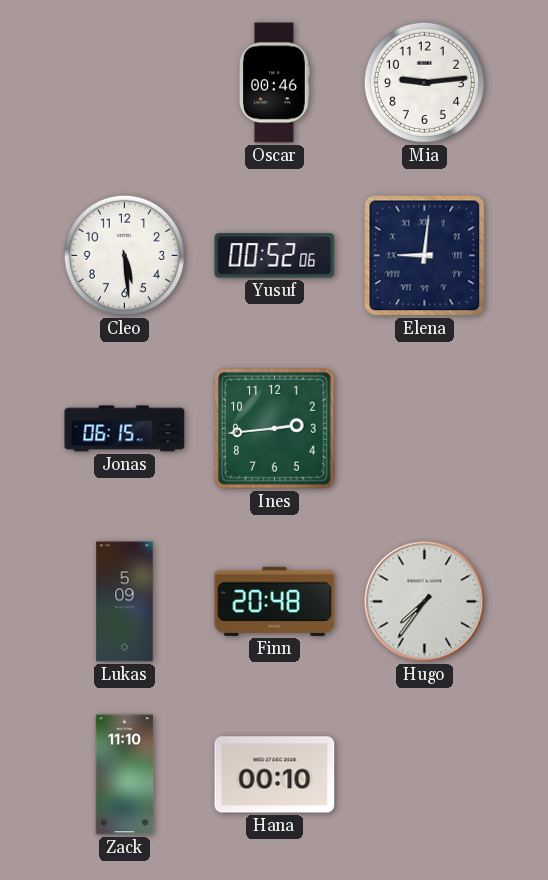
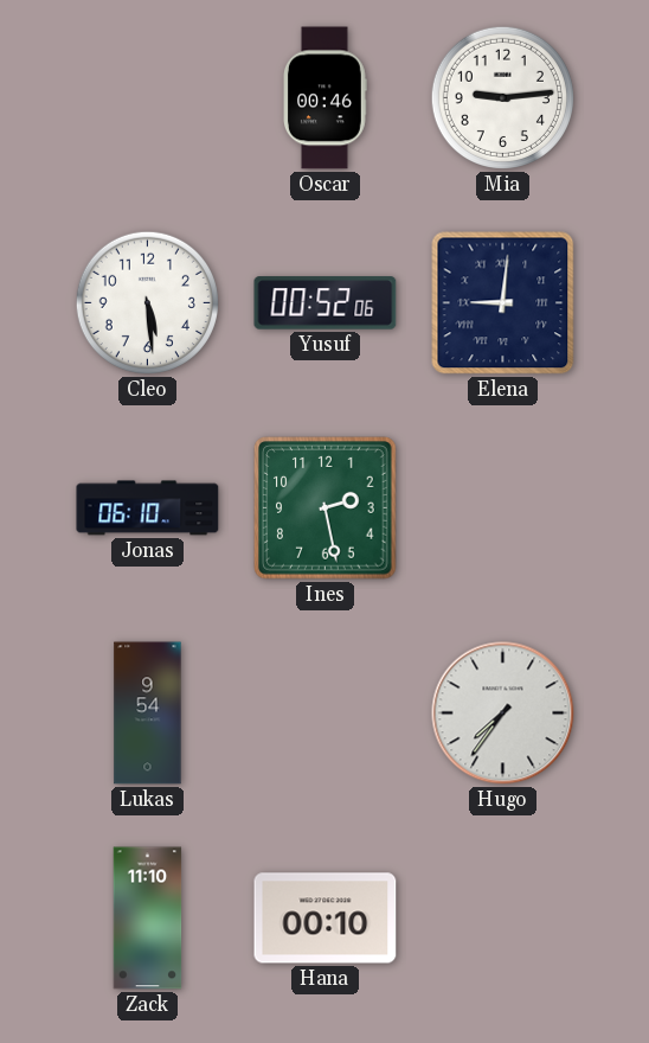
Jonas: 06:15 -> 06:10
Ines: 2:44 -> 2:28
Lukas: 5:09 -> 9:54
Finn: 20:48 -> none
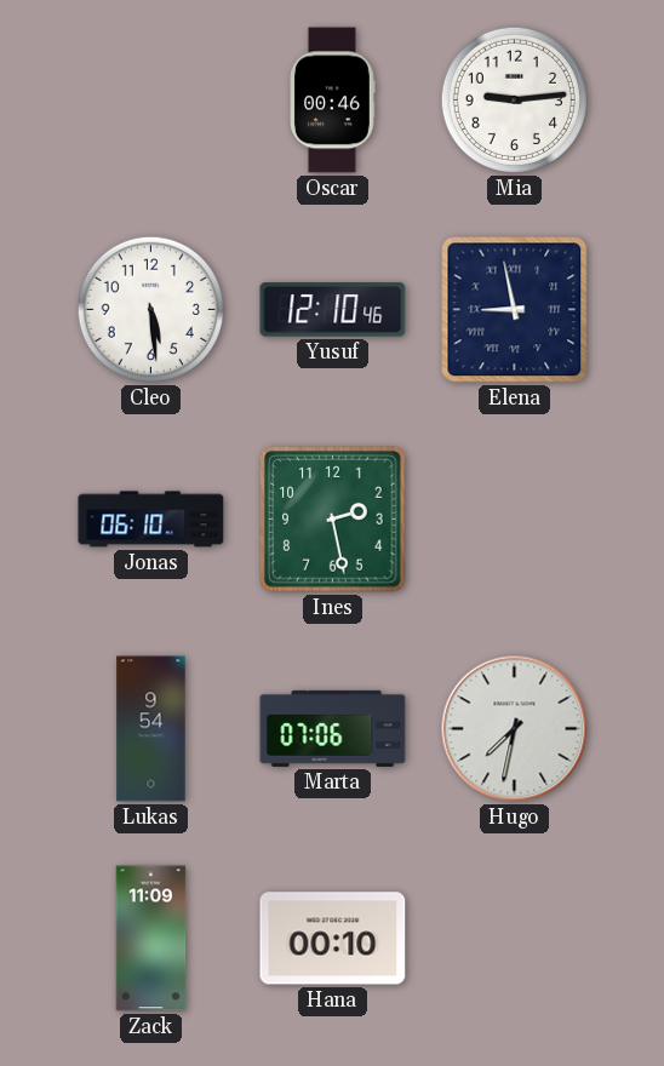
Yusuf: 00:52 -> 12:10
Elena: 9:01 -> 8:58
Marta: none -> 07:06
Hugo: 7:36 -> 7:32
Zack: 11:10 -> 11:09
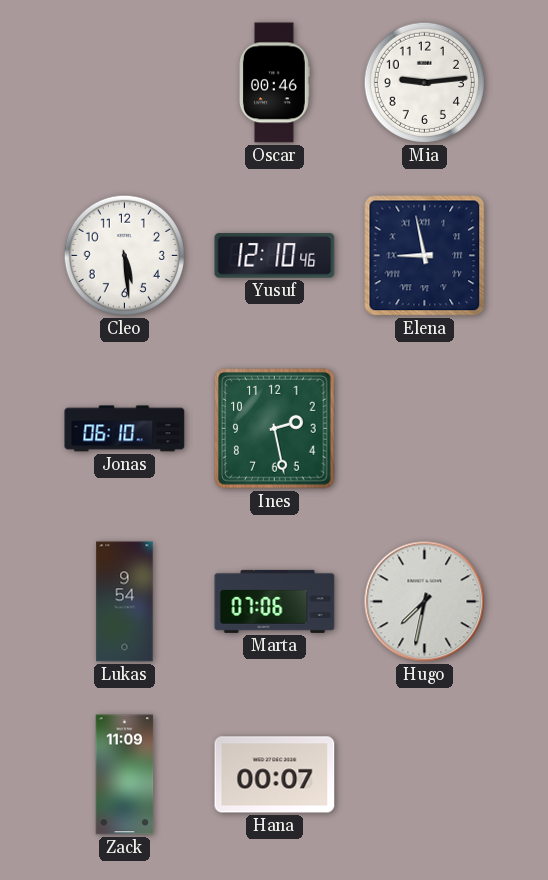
Hana: 00:10 -> 00:07
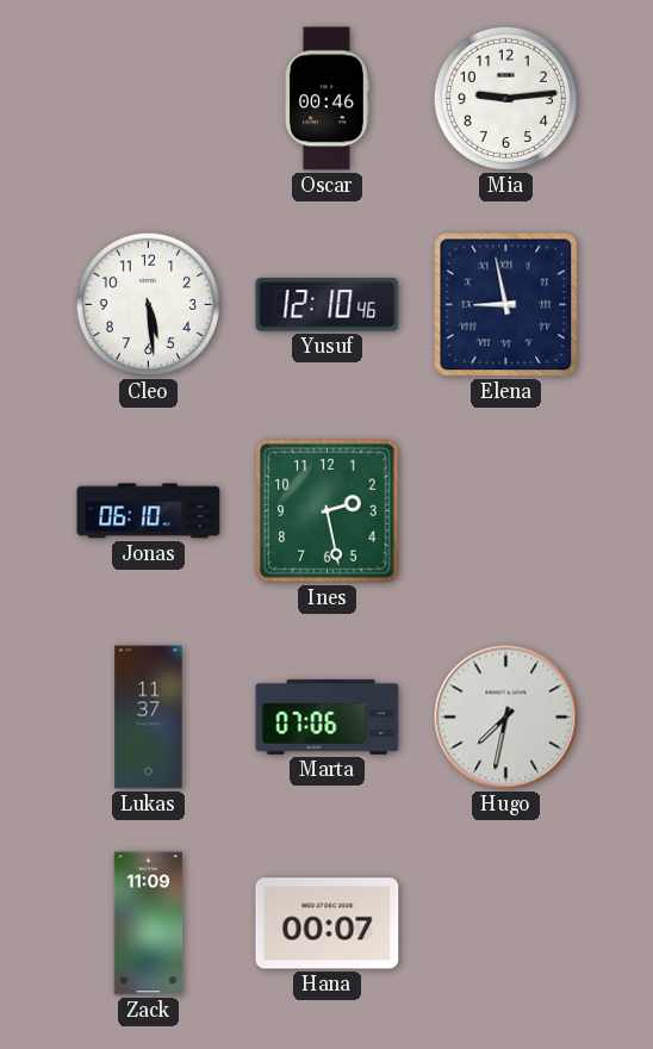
Lukas: 9:54 -> 11:37
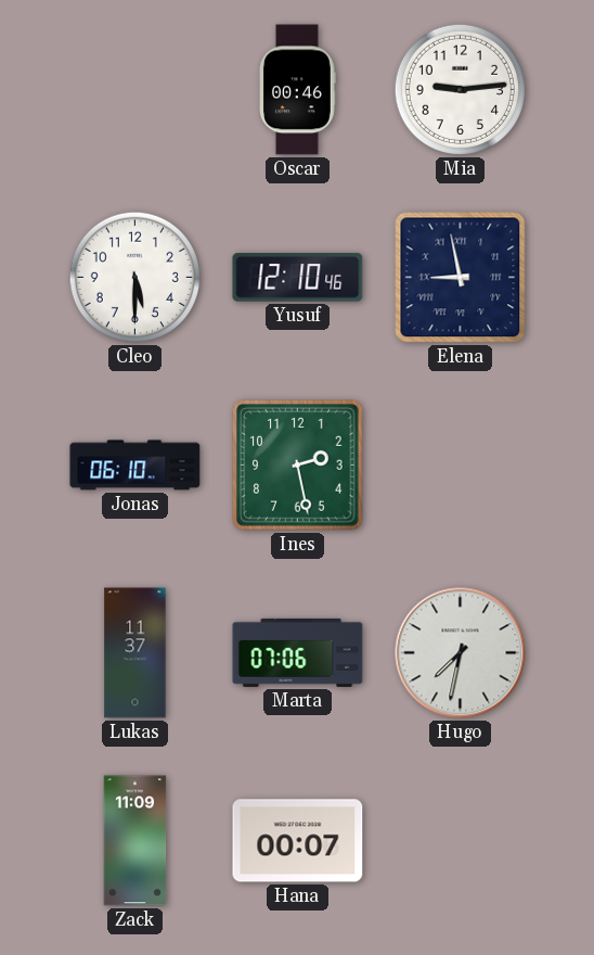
Cleo: 5:29 -> 5:30
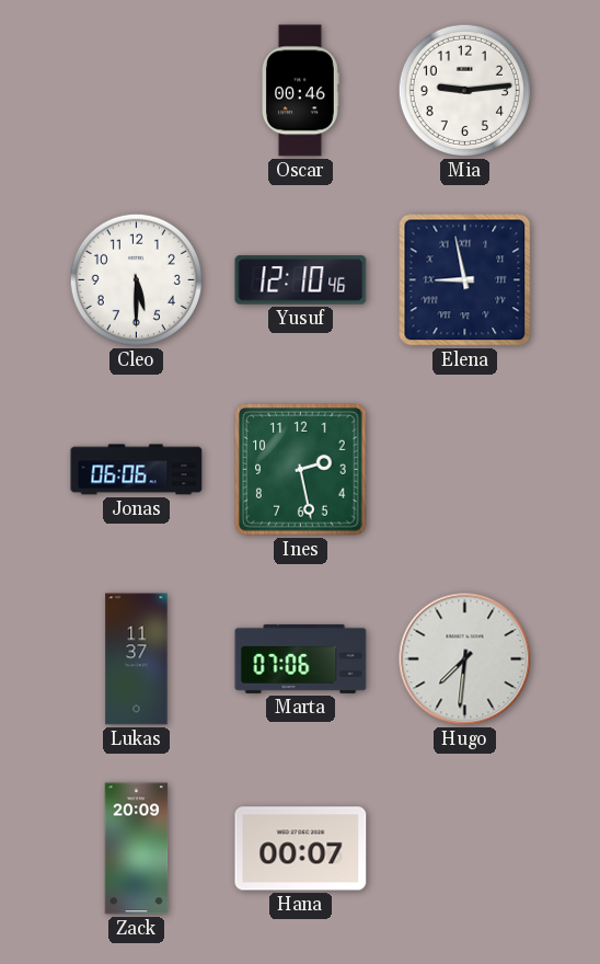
Jonas: 06:10 -> 06:06
Hugo: 7:32 -> 7:31
Zack: 11:09 -> 20:09
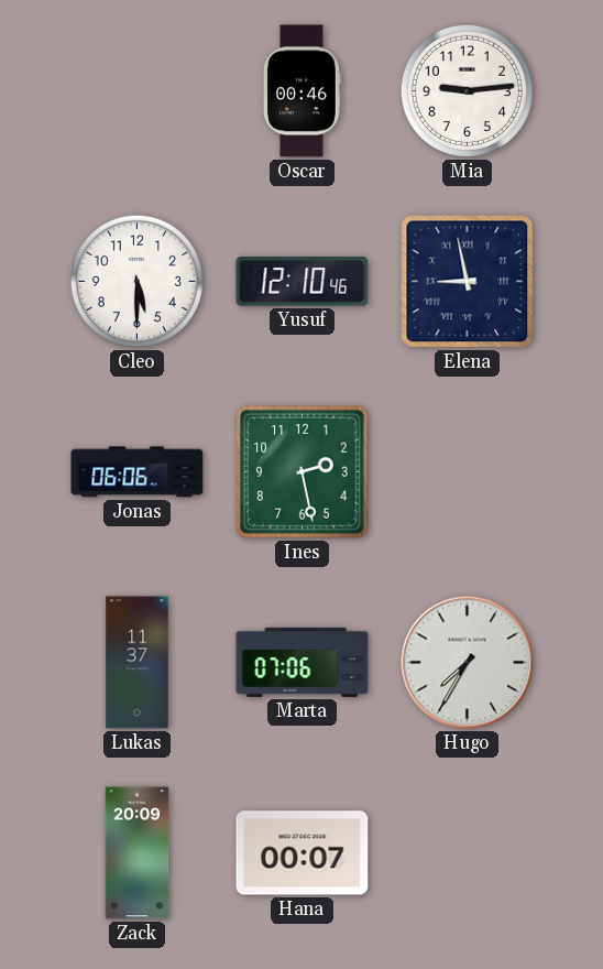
Hugo: 7:31 -> 7:35
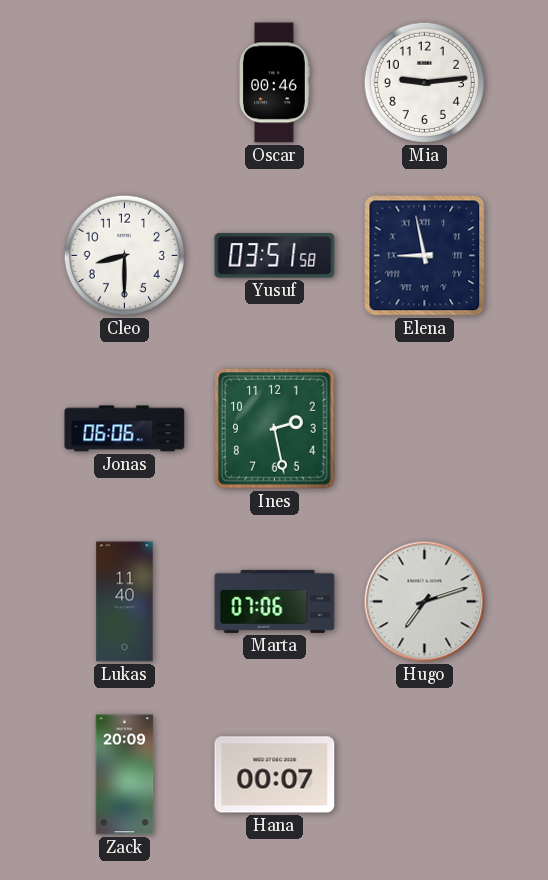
Cleo: 5:30 -> 8:30
Yusuf: 12:10 -> 03:51
Lukas: 11:37 -> 11:40
Hugo: 7:35 -> 7:12
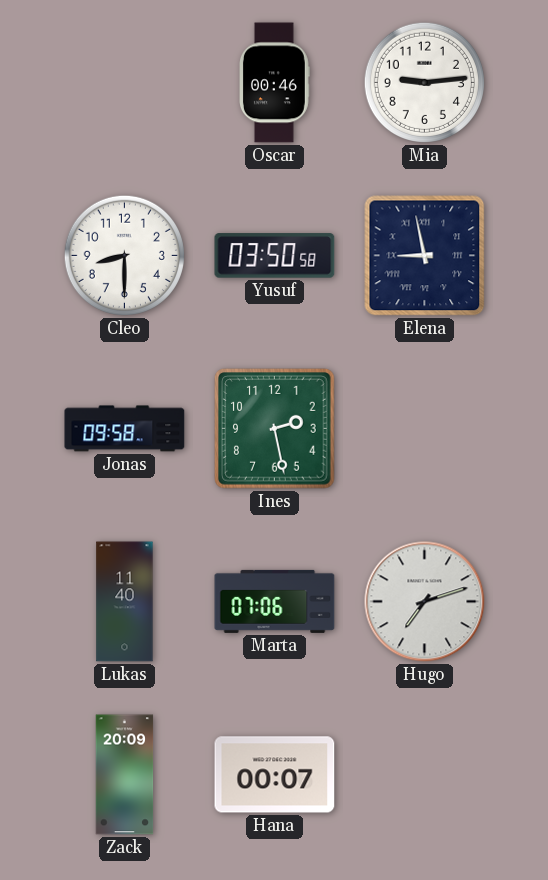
Yusuf: 03:51 -> 03:50
Jonas: 06:06 -> 09:58
